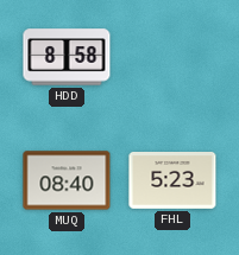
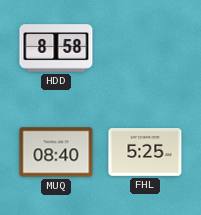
FHL: 5:23 -> 5:25
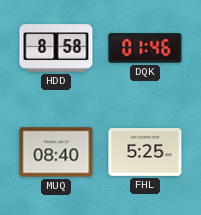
DQK: none -> 01:46
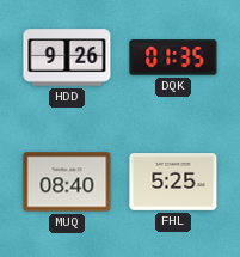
HDD: 8:58 -> 9:26
DQK: 01:46 -> 01:35
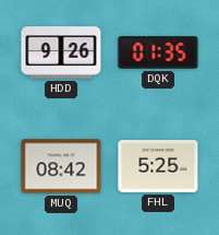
MUQ: 08:40 -> 08:42
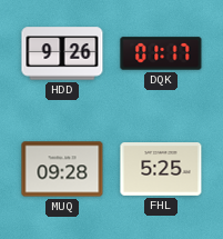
DQK: 01:35 -> 01:17
MUQ: 08:42 -> 09:28
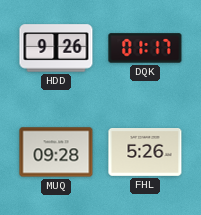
FHL: 5:25 -> 5:26
